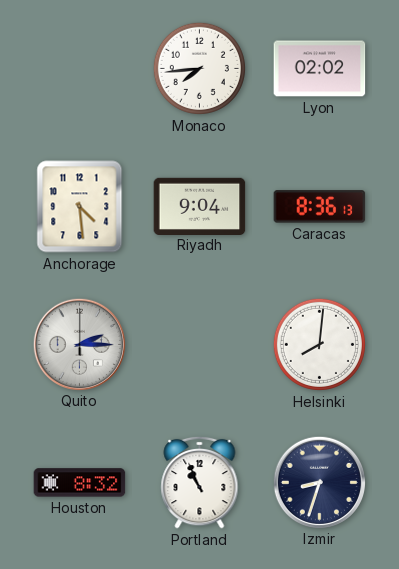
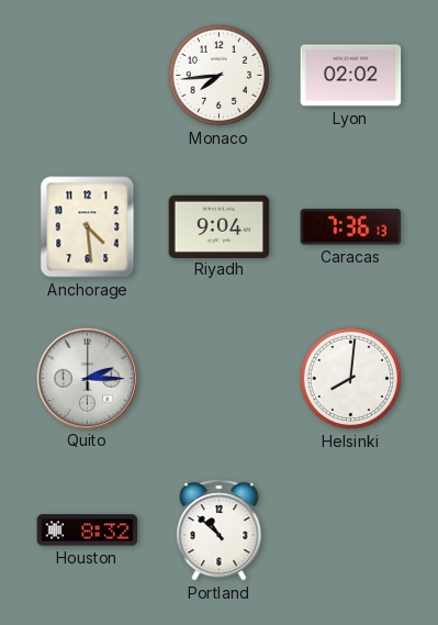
Caracas: 8:36 -> 7:36
Portland: 10:56 -> 10:52
Izmir: 8:33 -> none
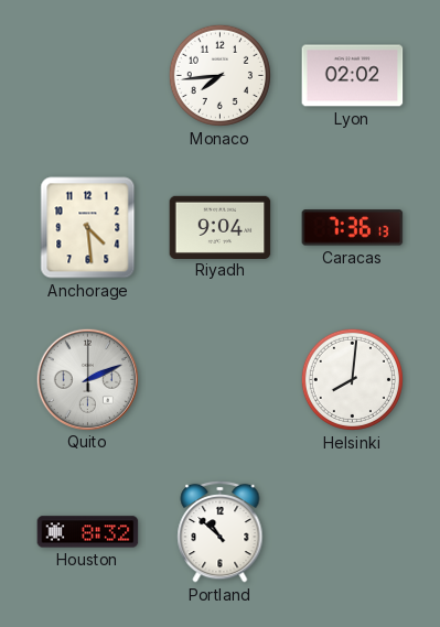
Quito: 2:15 -> 2:11
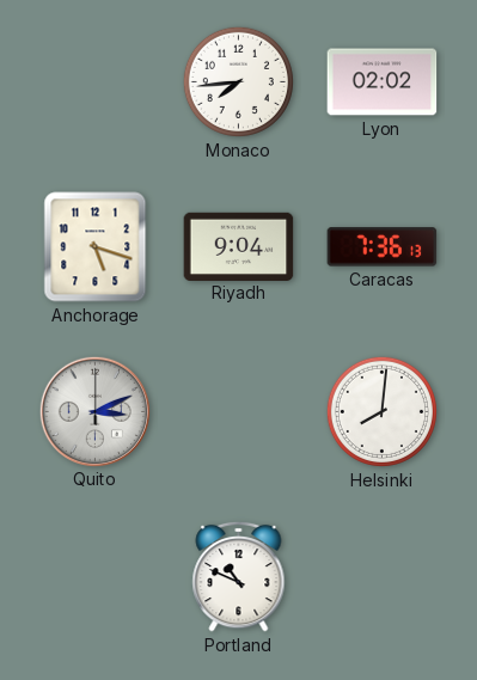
Anchorage: 4:29 -> 5:18
Quito: 2:11 -> 3:11
Houston: 8:32 -> none
Portland: 10:52 -> 10:49
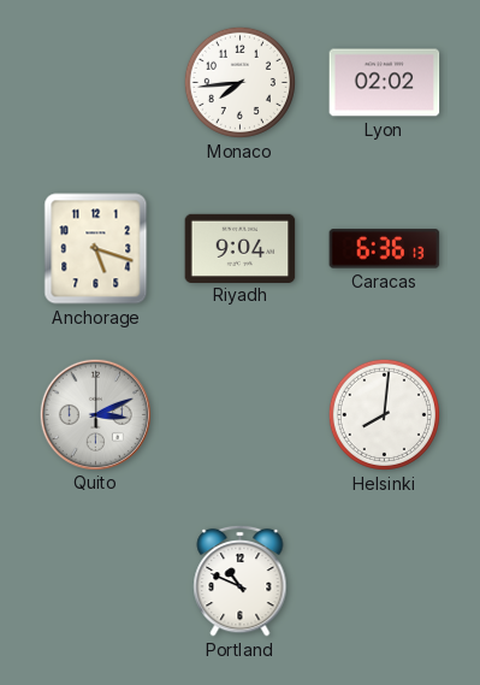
Caracas: 7:36 -> 6:36
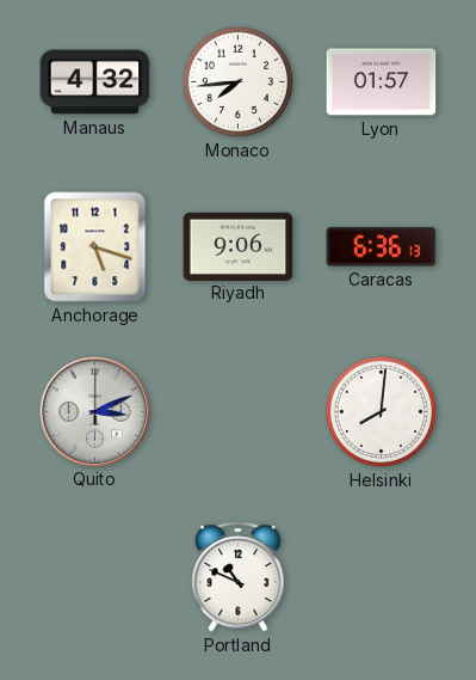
Manaus: none -> 4:32
Lyon: 02:02 -> 01:57
Riyadh: 9:04 -> 9:06
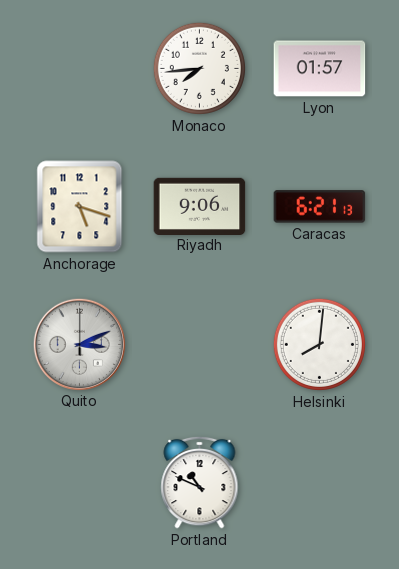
Manaus: 4:32 -> none
Caracas: 6:36 -> 6:21
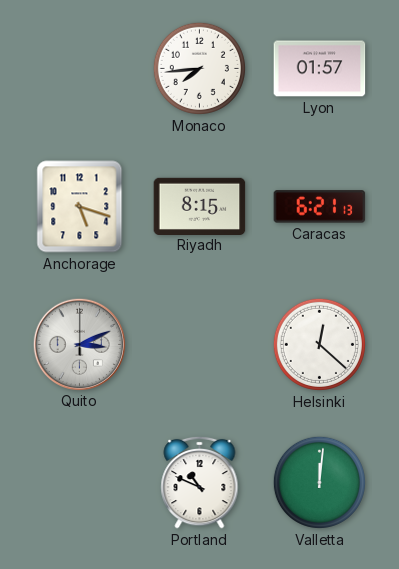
Riyadh: 9:06 -> 8:15
Helsinki: 8:01 -> 12:22
Valletta: none -> 12:01
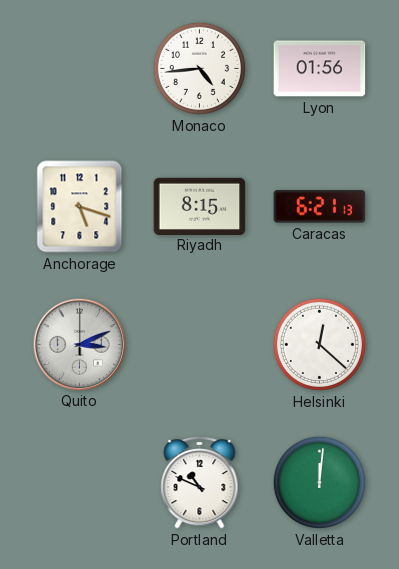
Monaco: 7:44 -> 4:44
Lyon: 01:57 -> 01:56
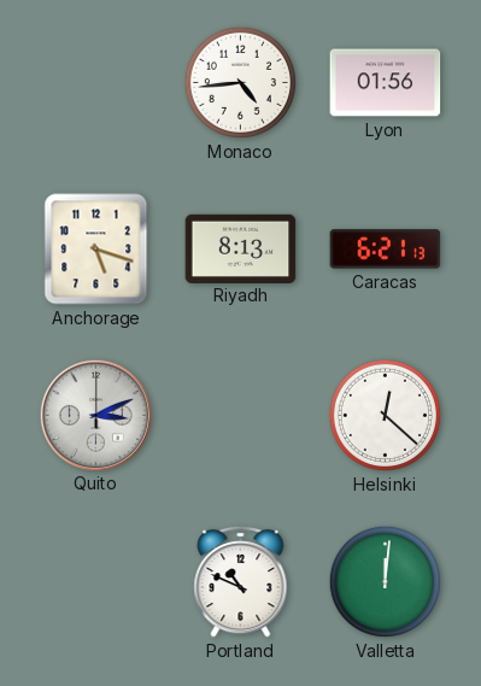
Riyadh: 8:15 -> 8:13
